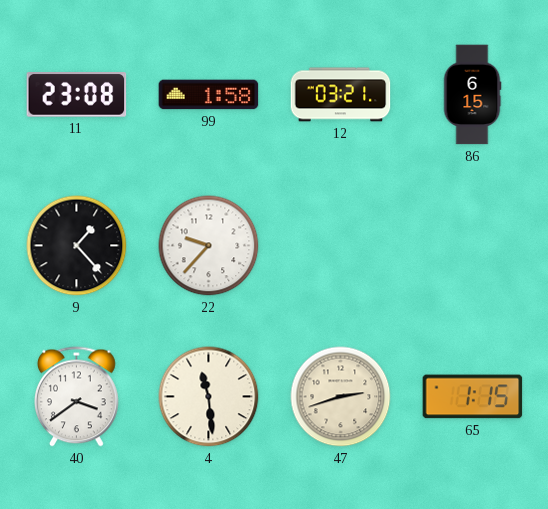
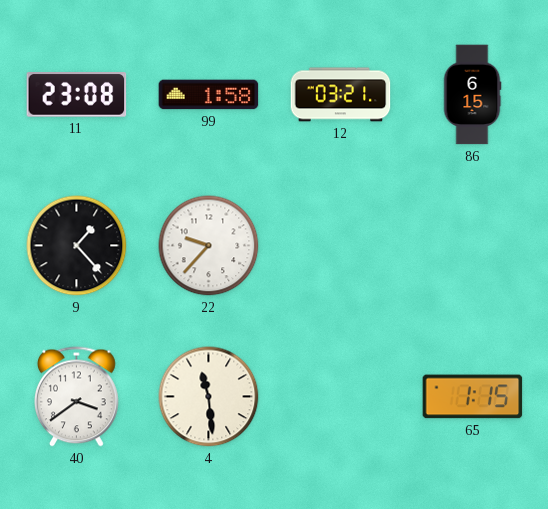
47: 2:42 -> none
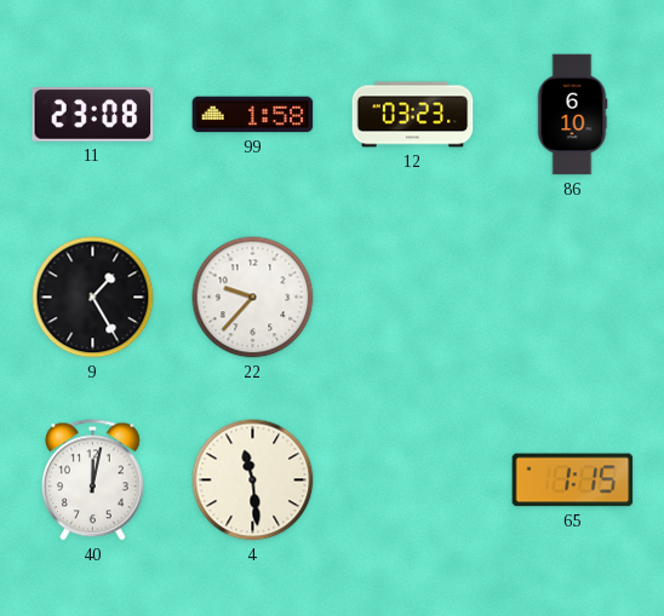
12: 03:21 -> 03:23
86: 6:15 -> 6:10
9: 1:23 -> 1:25
40: 3:39 -> 12:02
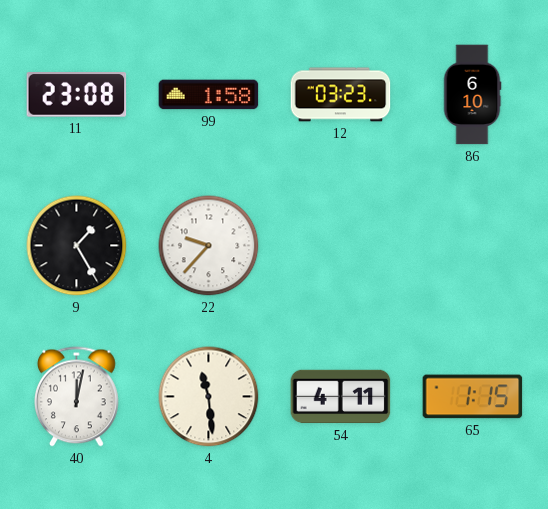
54: none -> 4:11
